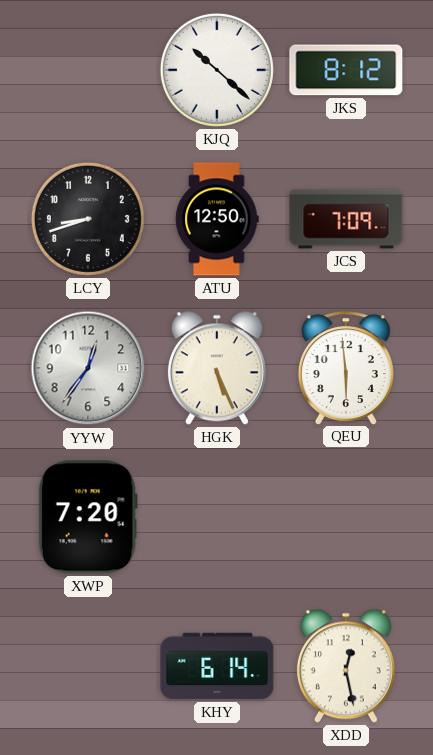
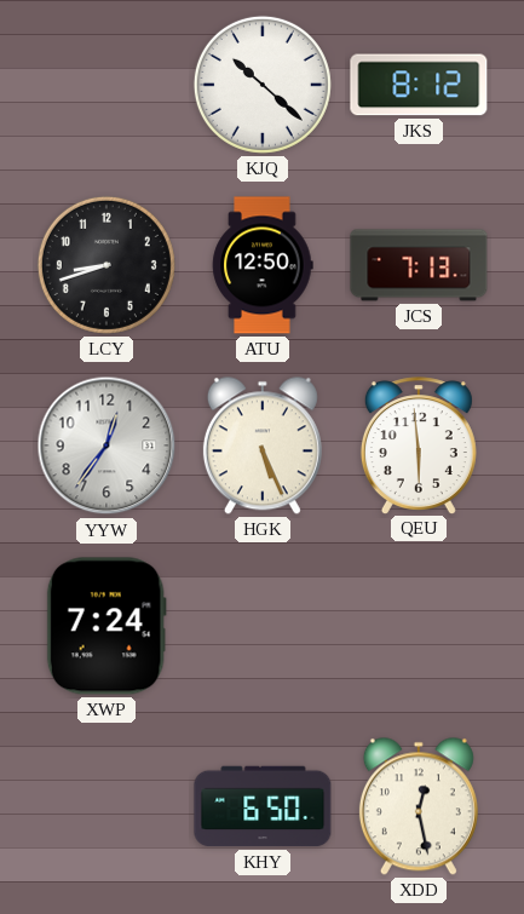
JCS: 7:09 -> 7:13
XWP: 7:20 -> 7:24
KHY: 6:14 -> 6:50
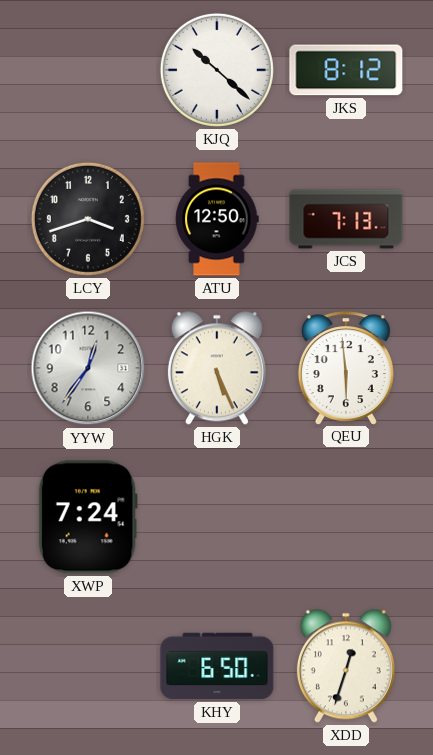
LCY: 8:42 -> 3:42
XDD: 12:28 -> 12:33
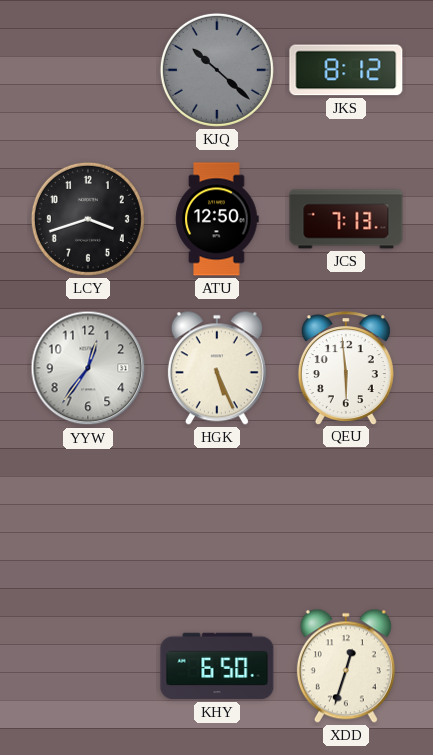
KJQ dial: white -> grey
XWP: 7:24 -> none
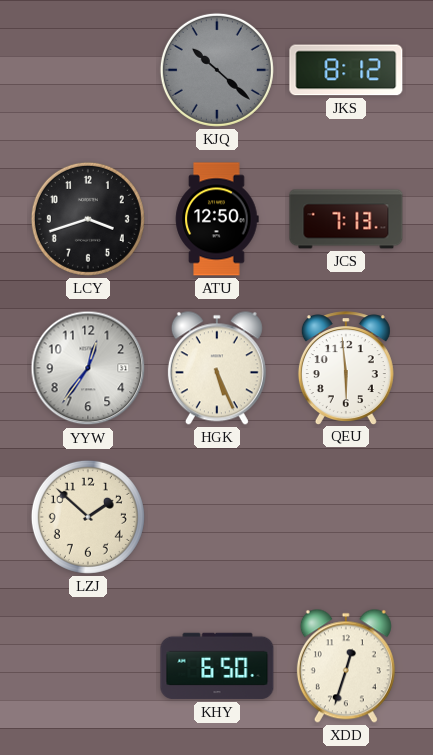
LZJ: none -> 1:52
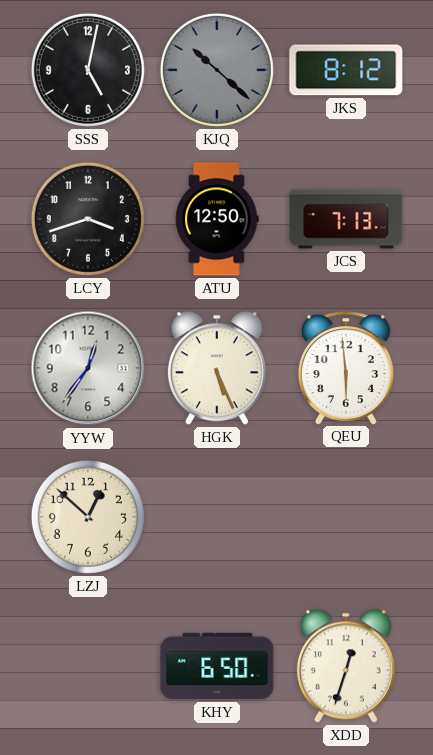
SSS: none -> 5:02
LZJ: 1:52 -> 12:52
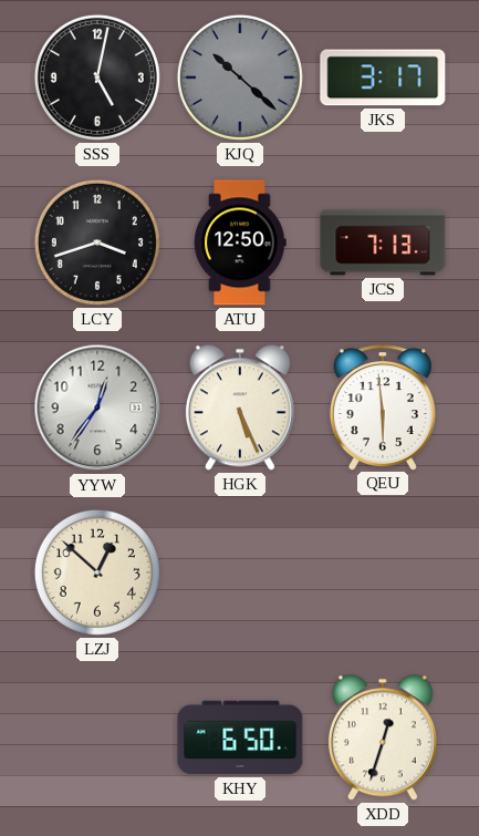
JKS: 8:12 -> 3:17
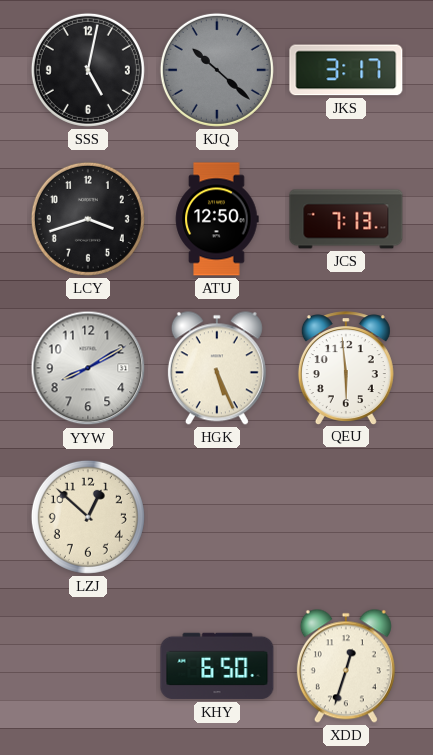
YYW: 12:36 -> 8:10
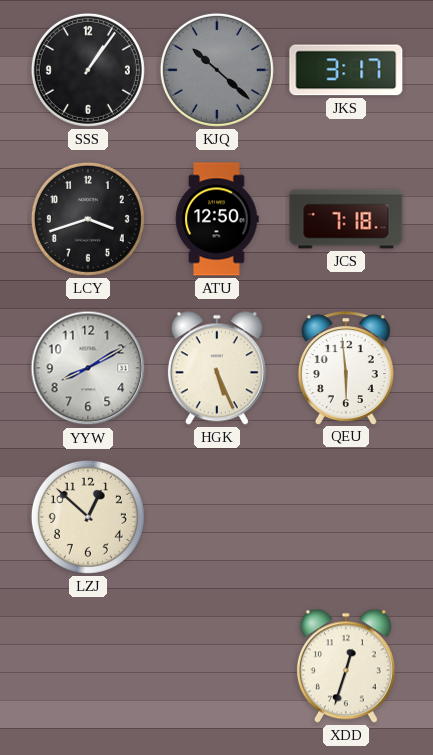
SSS: 5:02 -> 1:06
JCS: 7:13 -> 7:18
KHY: 6:50 -> none
